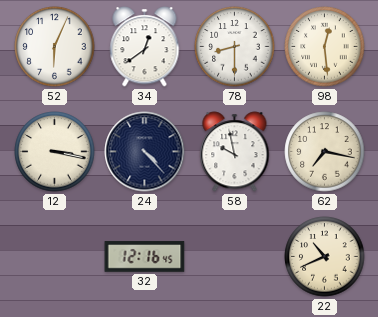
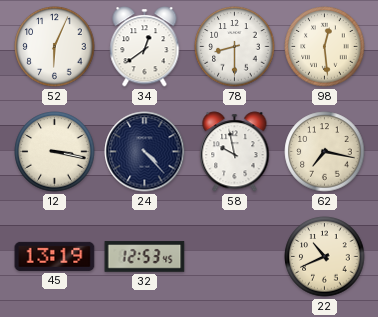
45: none -> 13:19
32: 12:16 -> 12:53
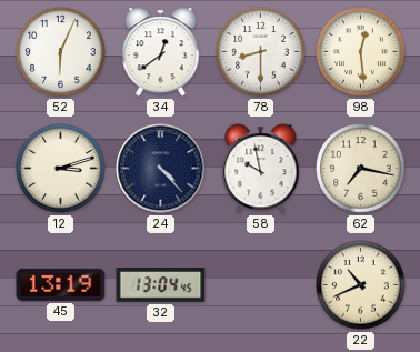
12: 3:17 -> 3:12
32: 12:53 -> 13:04
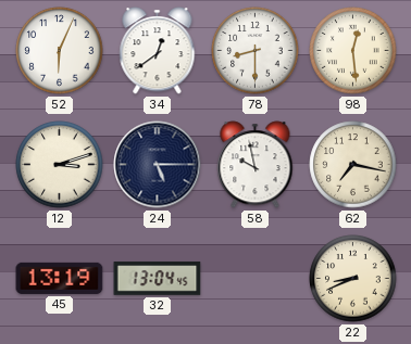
24: 4:23 -> 5:15
22: 10:41 -> 8:41
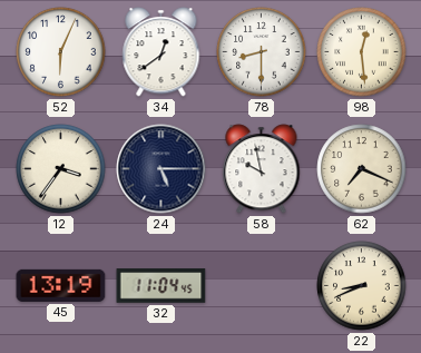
12: 3:12 -> 3:36
62: 7:17 -> 7:19
32: 13:04 -> 11:04
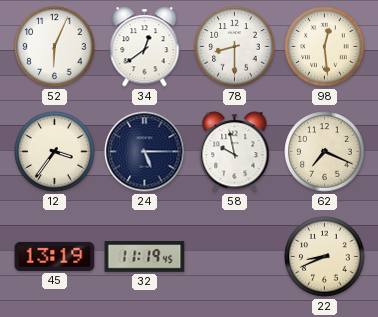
32: 11:04 -> 11:19
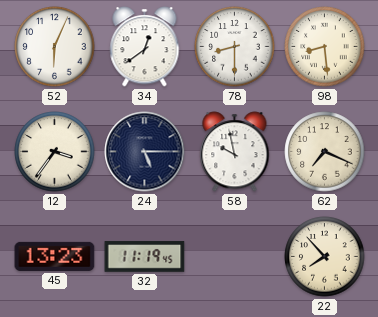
98: 12:29 -> 8:29
45: 13:19 -> 13:23
22: 8:41 -> 7:53
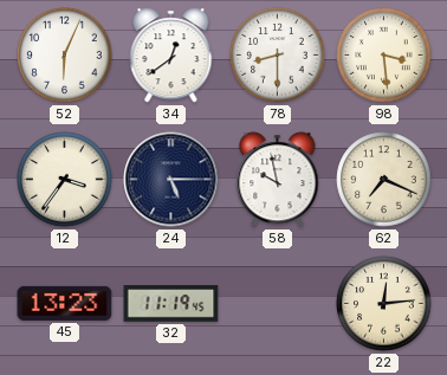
98: 8:29 -> 3:29
22: 7:53 -> 12:14
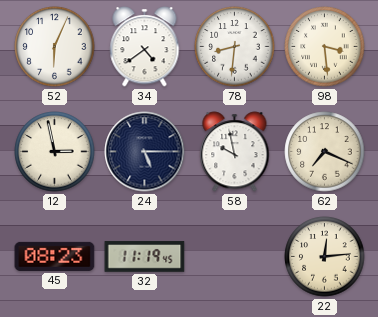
34: 12:39 -> 4:39
78: 8:30 -> 8:31
12: 3:36 -> 2:58
45: 13:23 -> 08:23
